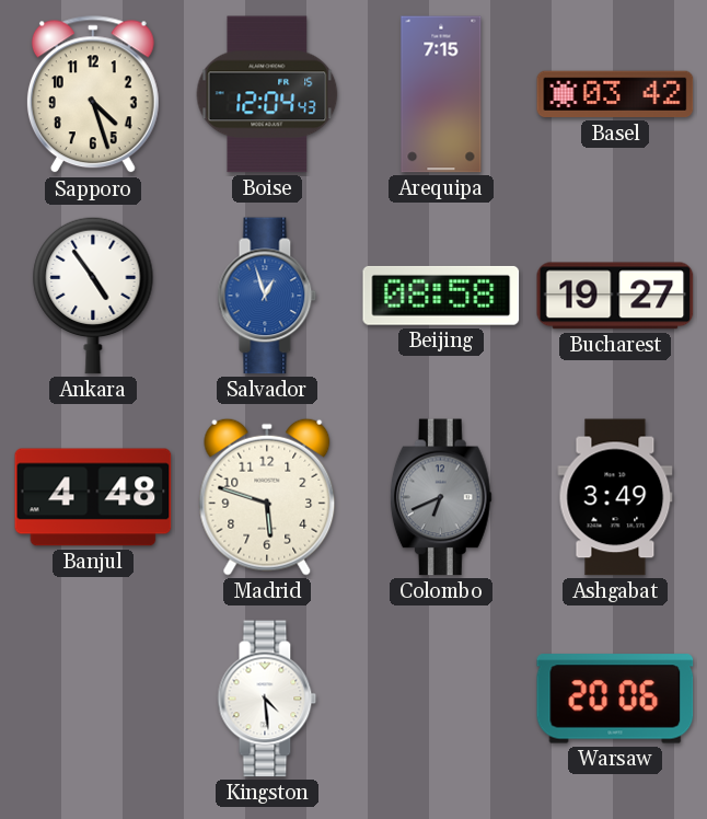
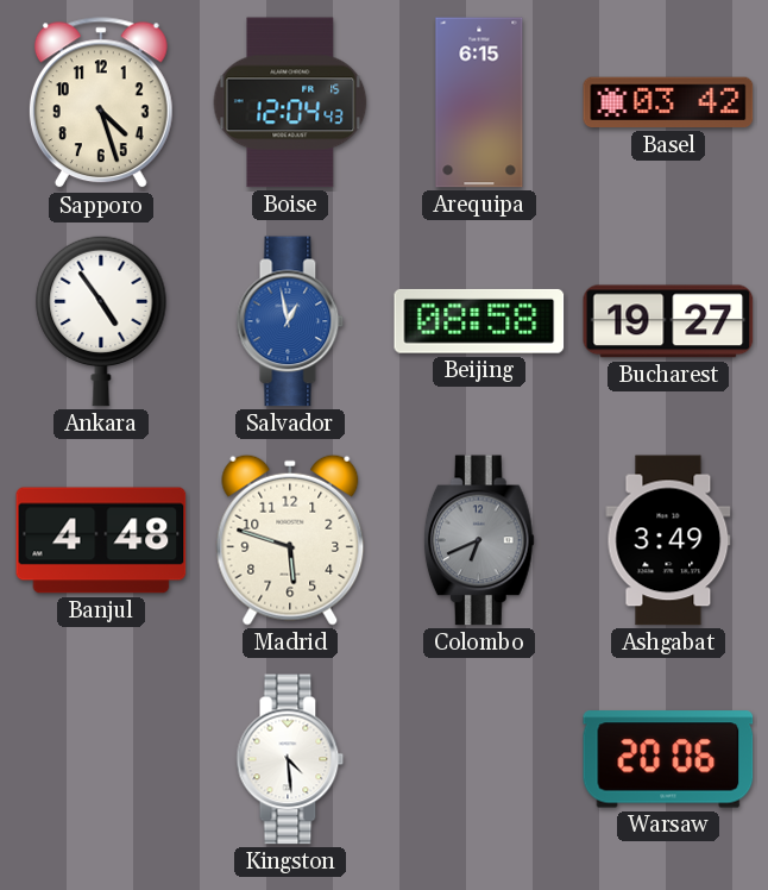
Arequipa: 7:15 -> 6:15
Salvador: 12:57 -> 12:58
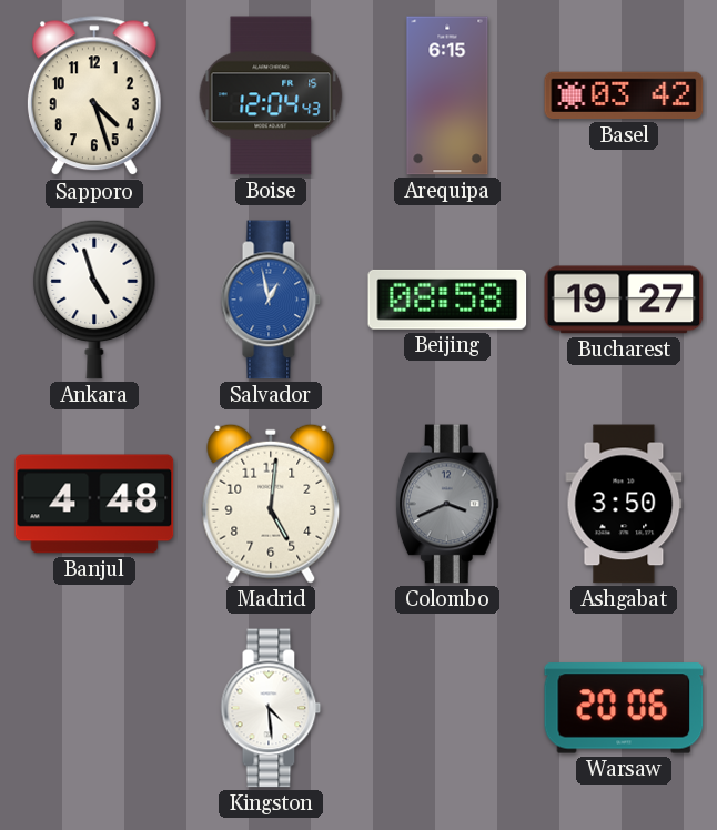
Ankara: 4:54 -> 4:57
Madrid: 5:48 -> 5:01
Colombo: 6:41 -> 3:41
Ashgabat: 3:49 -> 3:50
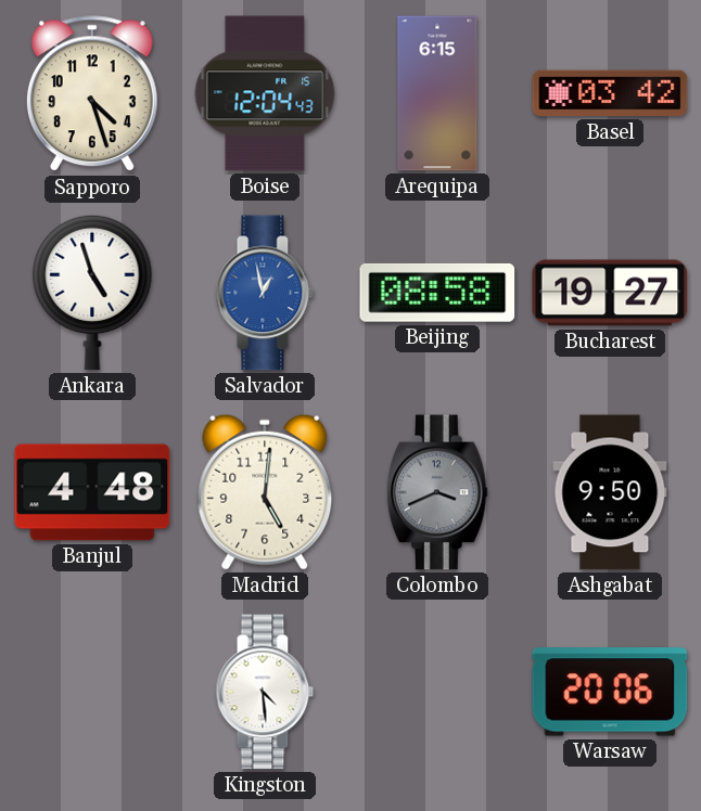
Ashgabat: 3:50 -> 9:50
